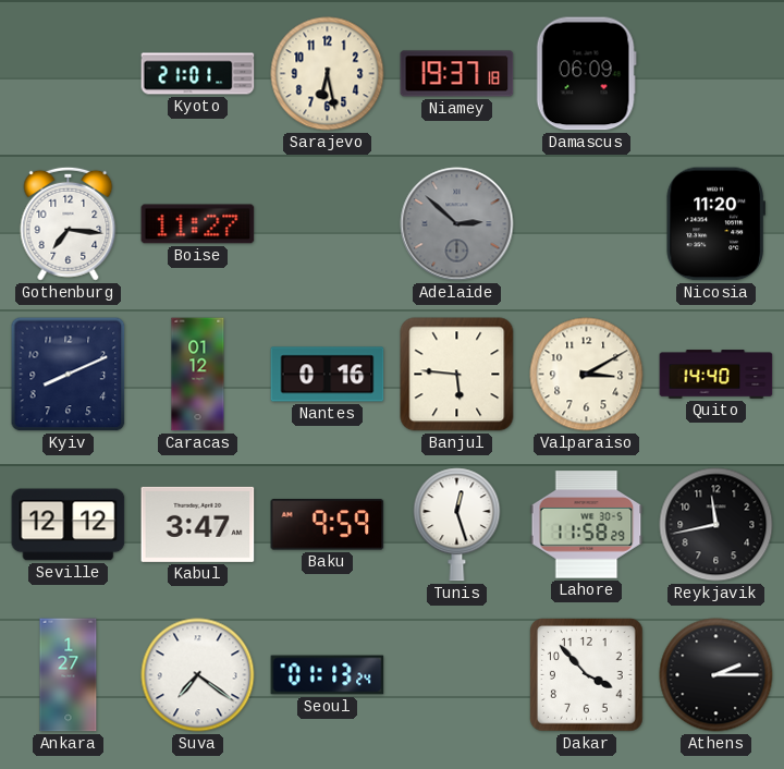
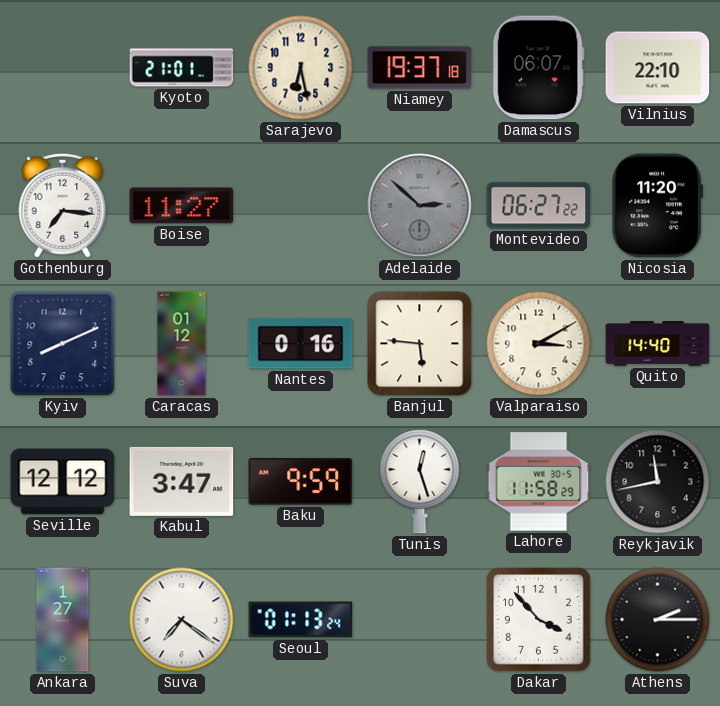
Damascus: 06:09 -> 06:07
Vilnius: none -> 22:10
Montevideo: none -> 06:27
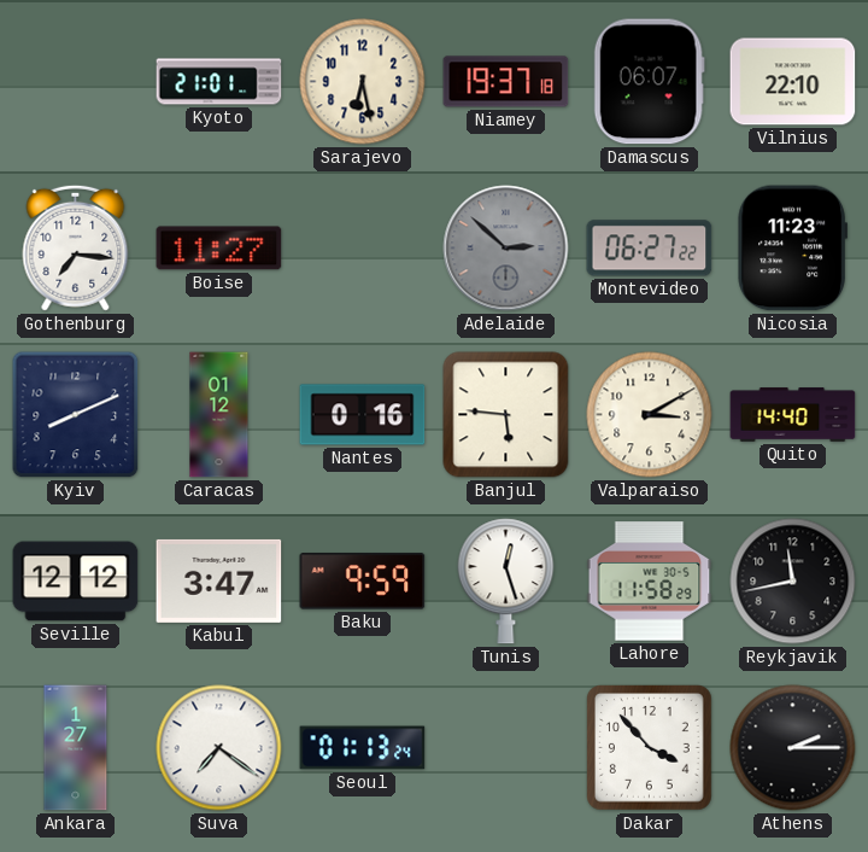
Nicosia: 11:20 -> 11:23
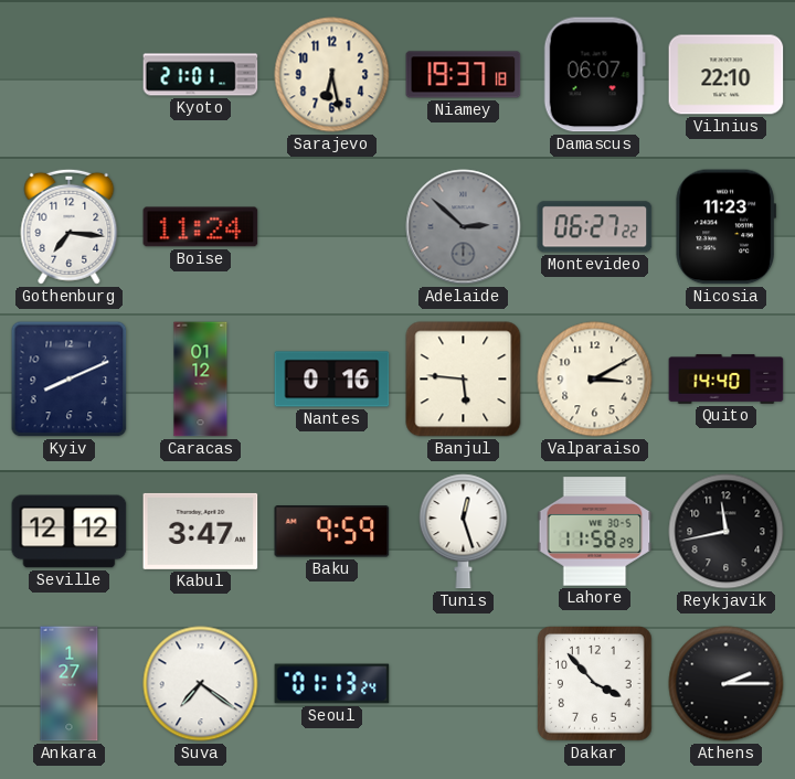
Boise: 11:27 -> 11:24
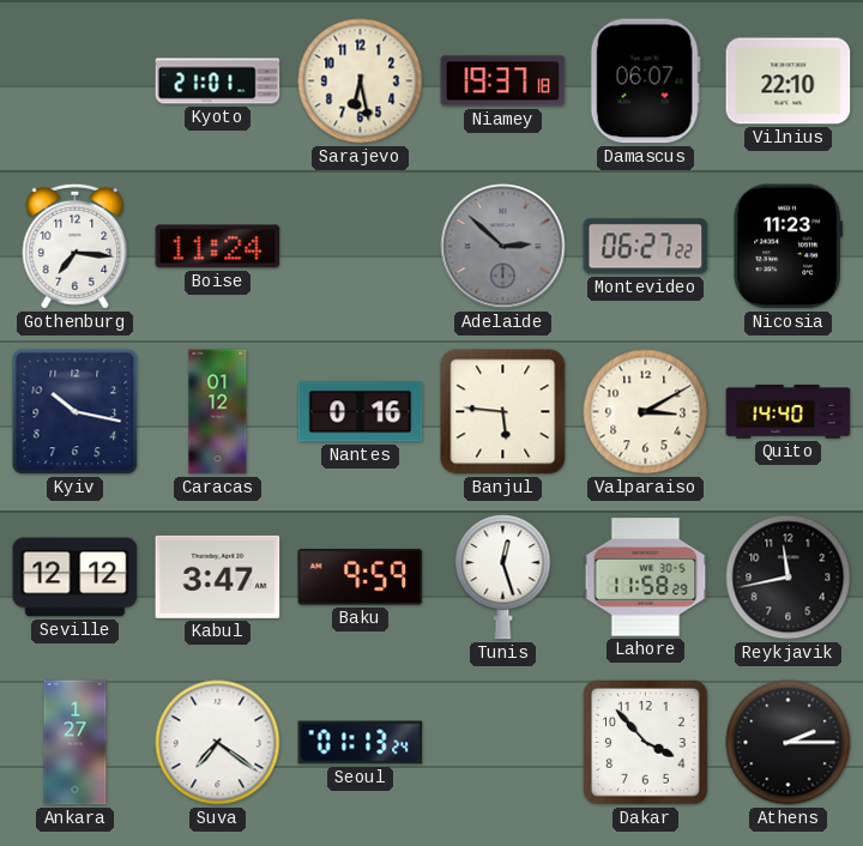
Kyiv: 8:11 -> 10:17
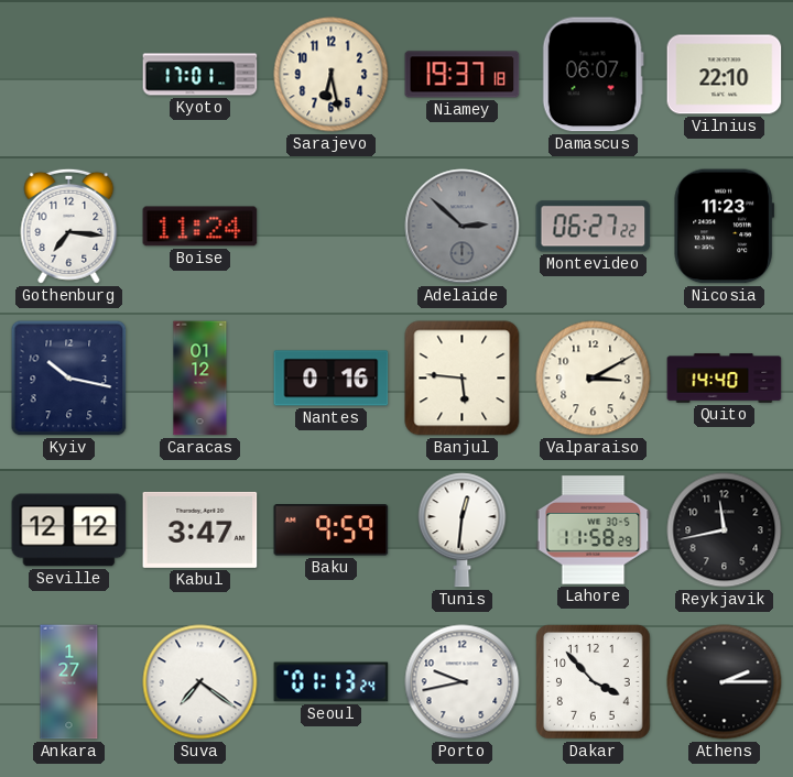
Kyoto: 21:01 -> 17:01
Tunis: 12:27 -> 12:31
Porto: none -> 9:43
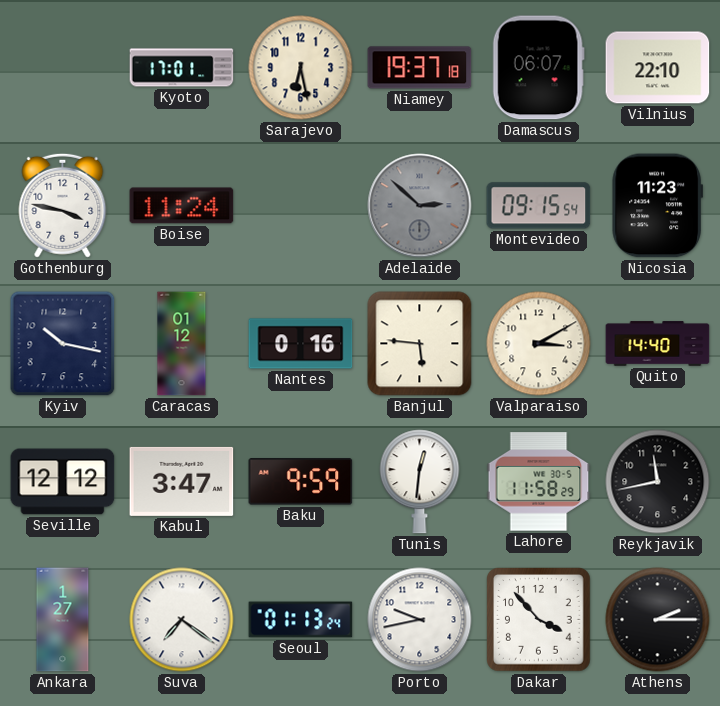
Gothenburg: 7:16 -> 3:47
Montevideo: 06:27 -> 09:15
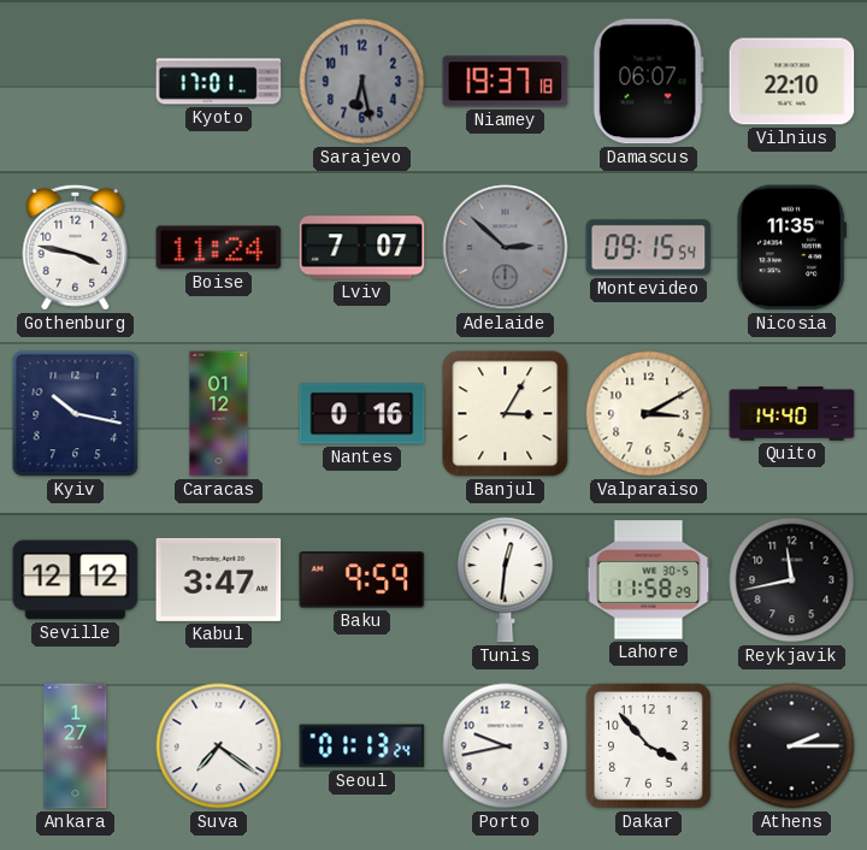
Sarajevo dial: cream -> grey
Lviv: none -> 7:07
Nicosia: 11:23 -> 11:35
Banjul: 5:46 -> 3:05
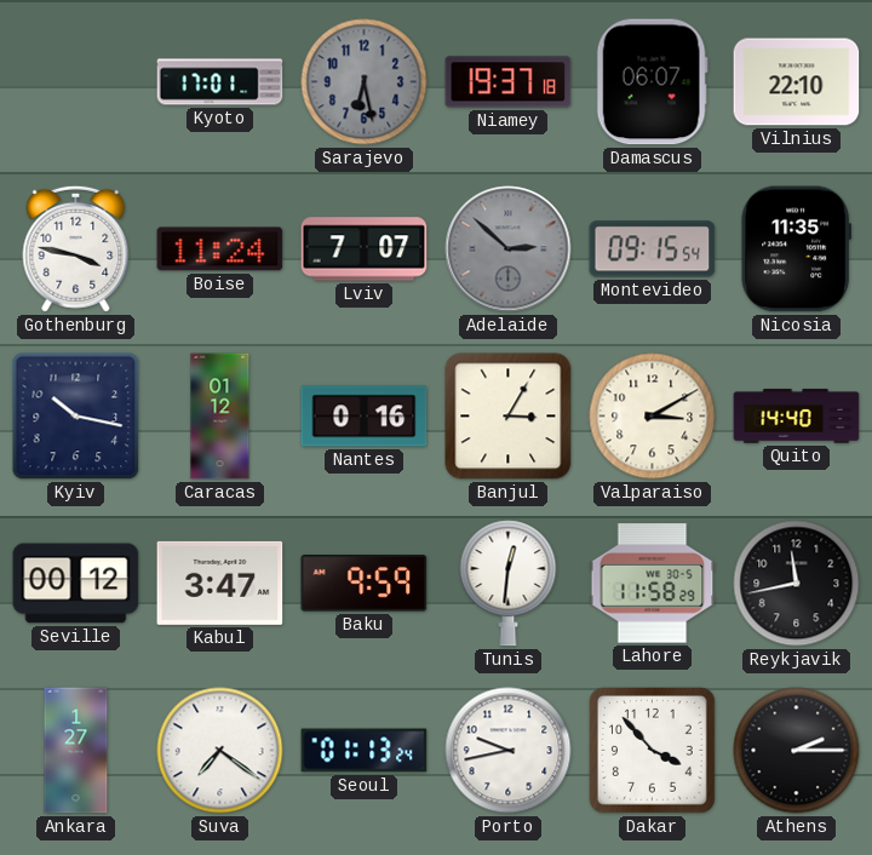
Seville: 12:12 -> 00:12
